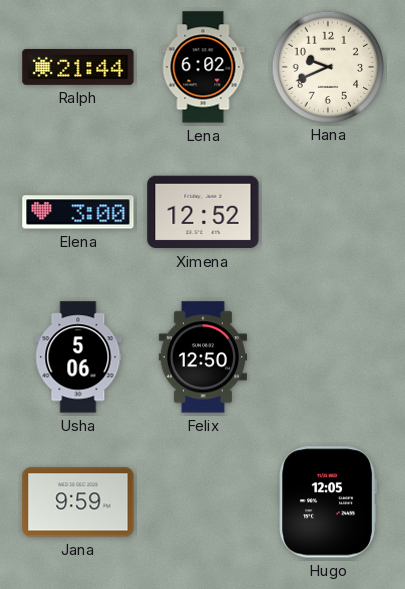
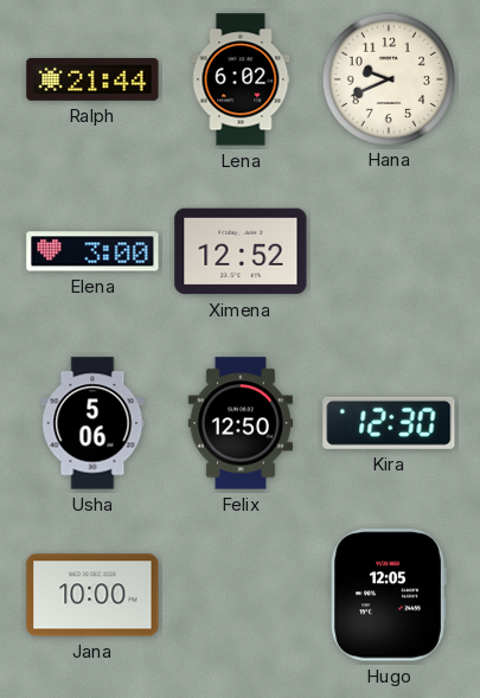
Kira: none -> 12:30
Jana: 9:59 -> 10:00
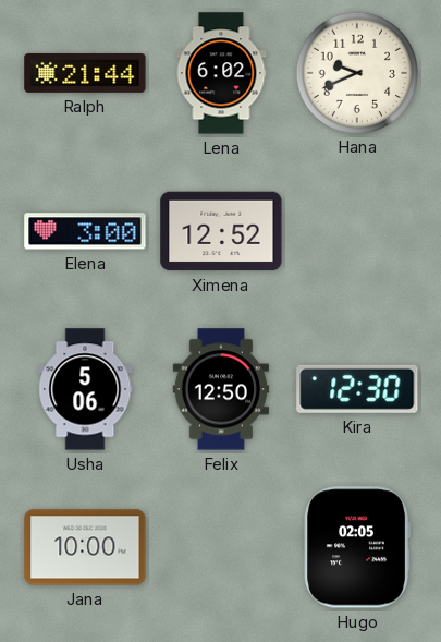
Hugo: 12:05 -> 02:05
